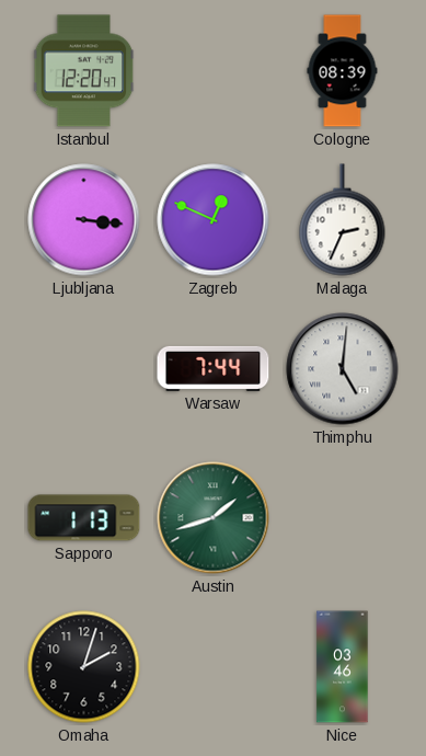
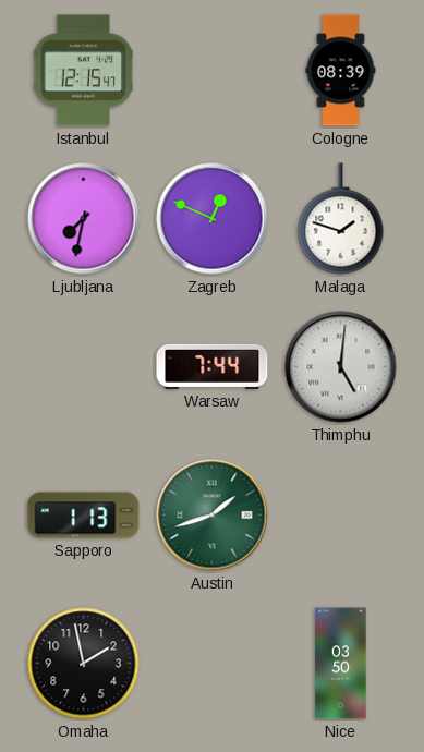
Istanbul: 12:20 -> 12:15
Ljubljana: 3:16 -> 7:32
Malaga: 2:34 -> 1:48
Omaha: 2:03 -> 1:58
Nice: 03:46 -> 03:50
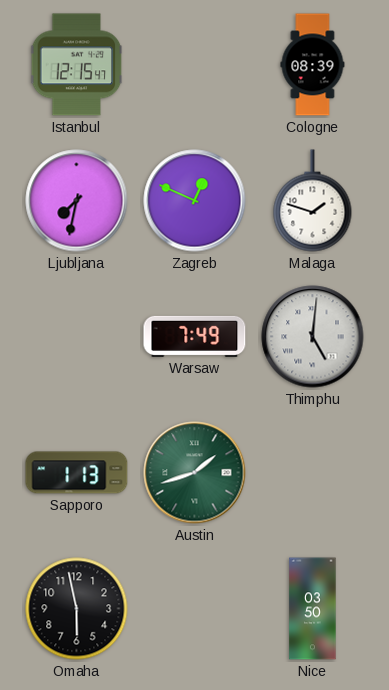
Warsaw: 7:44 -> 7:49
Omaha: 1:58 -> 5:58
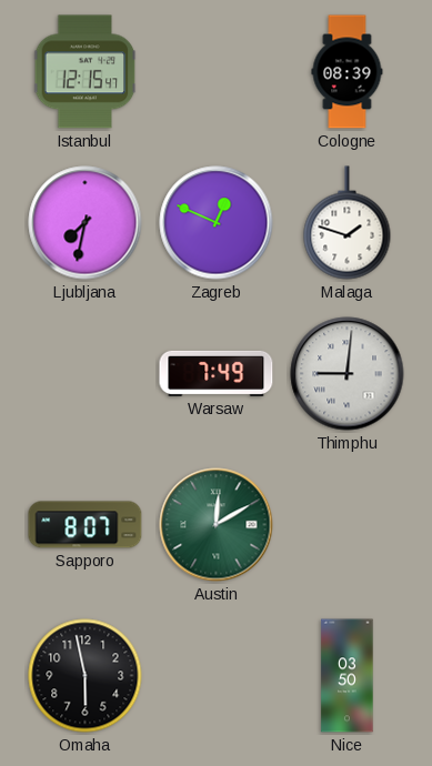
Thimphu: 5:01 -> 9:01
Sapporo: 1:13 -> 8:07
Austin: 1:42 -> 12:10
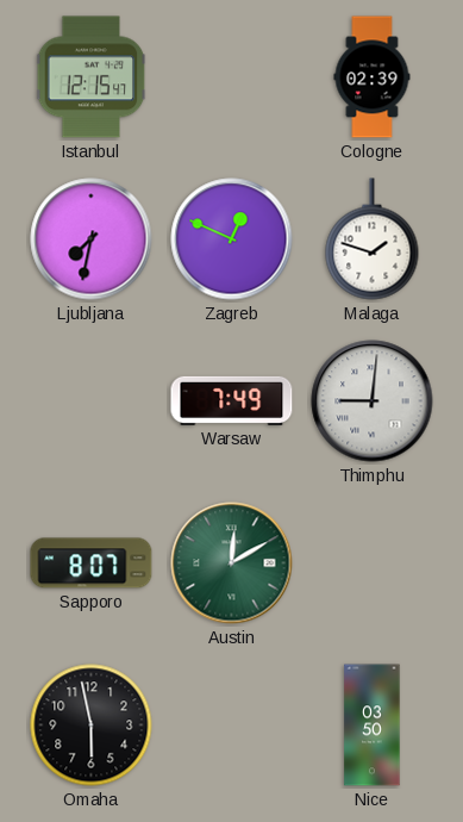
Cologne: 08:39 -> 02:39
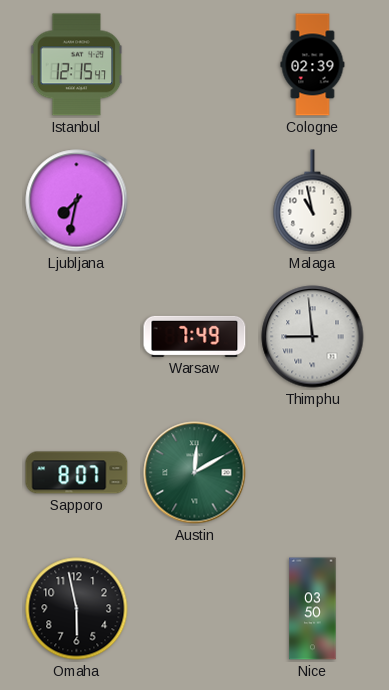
Zagreb: 12:49 -> none
Malaga: 1:48 -> 10:58
Thimphu: 9:01 -> 8:59
